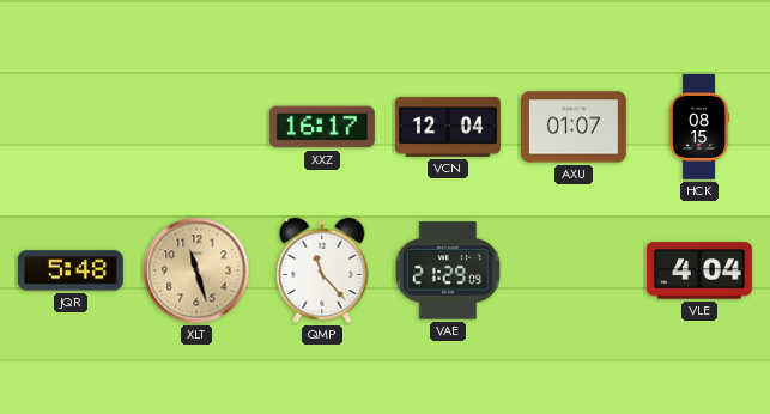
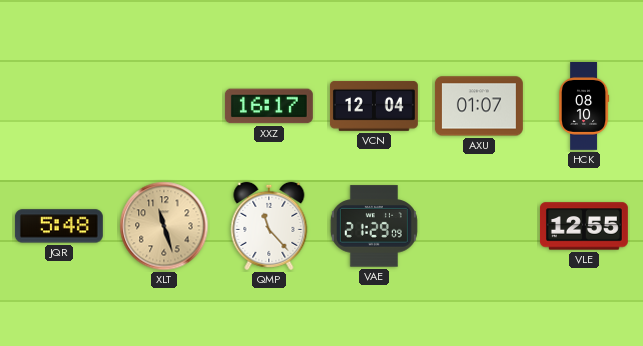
HCK: 08:15 -> 08:10
VLE: 4:04 -> 12:55
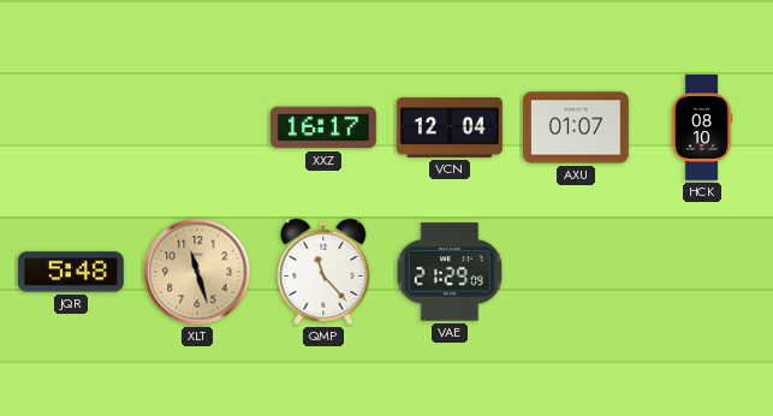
VLE: 12:55 -> none
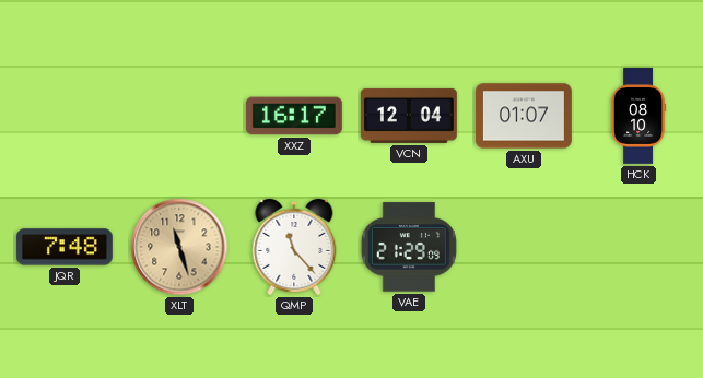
JQR: 5:48 -> 7:48
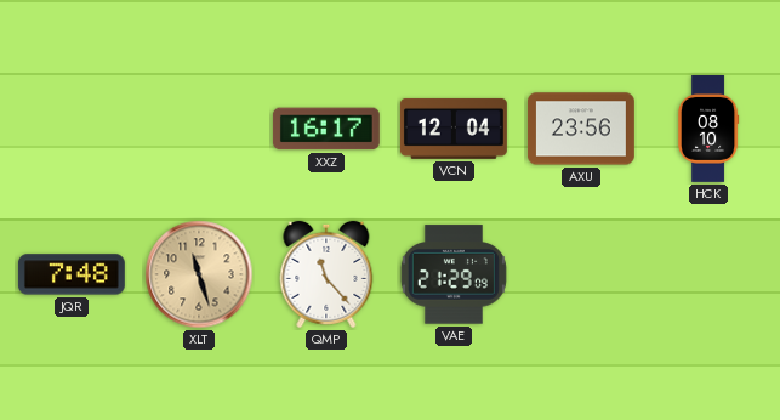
AXU: 01:07 -> 23:56
